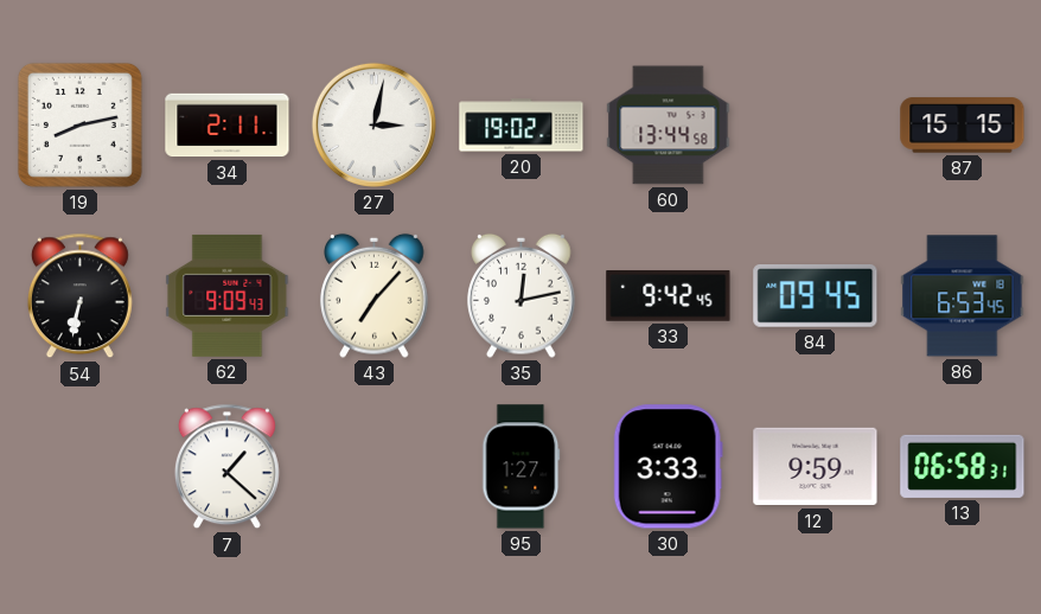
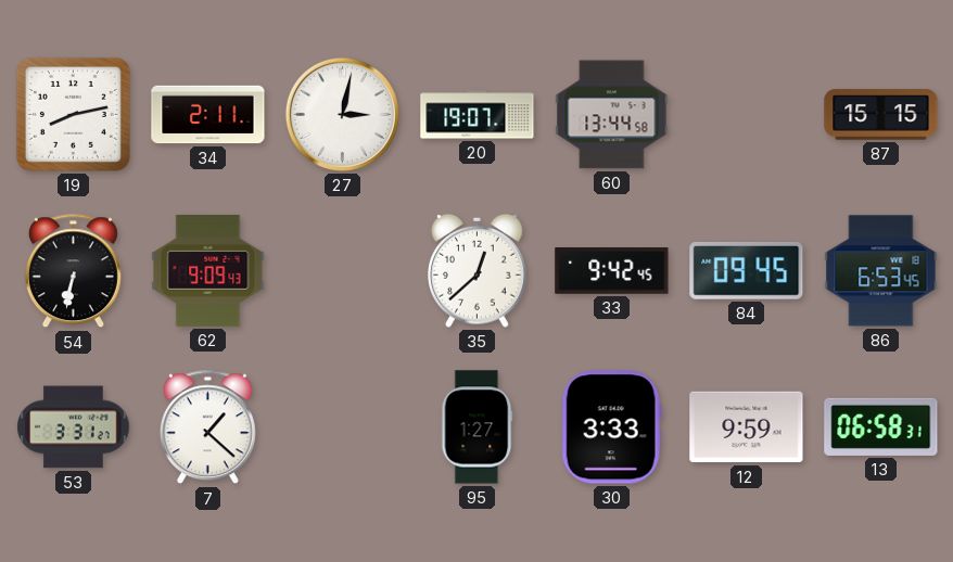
20: 19:02 -> 19:07
43: 7:07 -> none
35: 12:13 -> 12:38
53: none -> 3:31
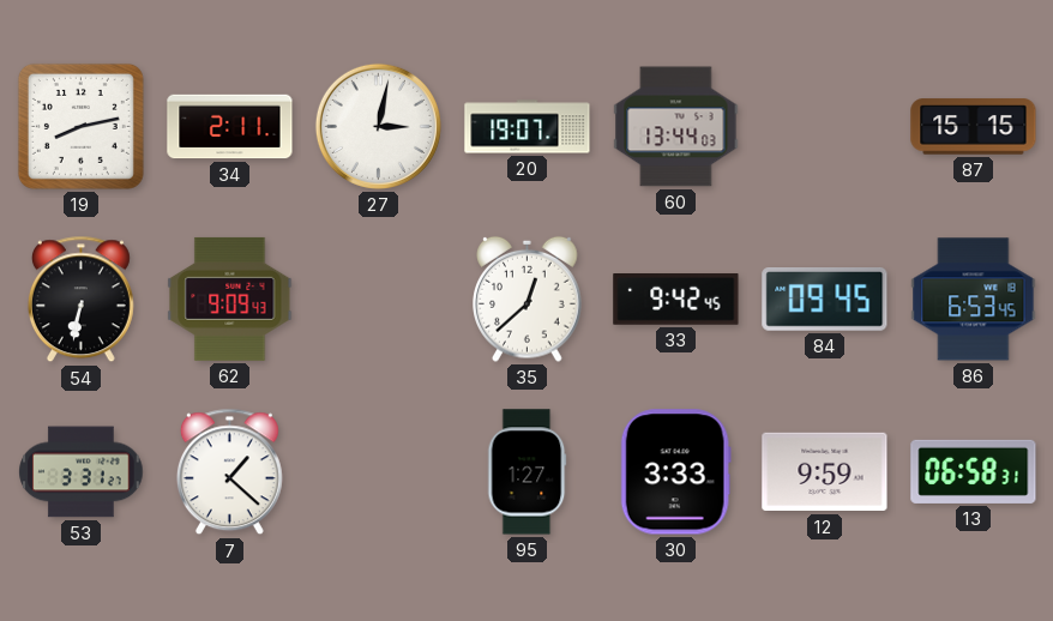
60: 13:44:58 -> 13:44:03
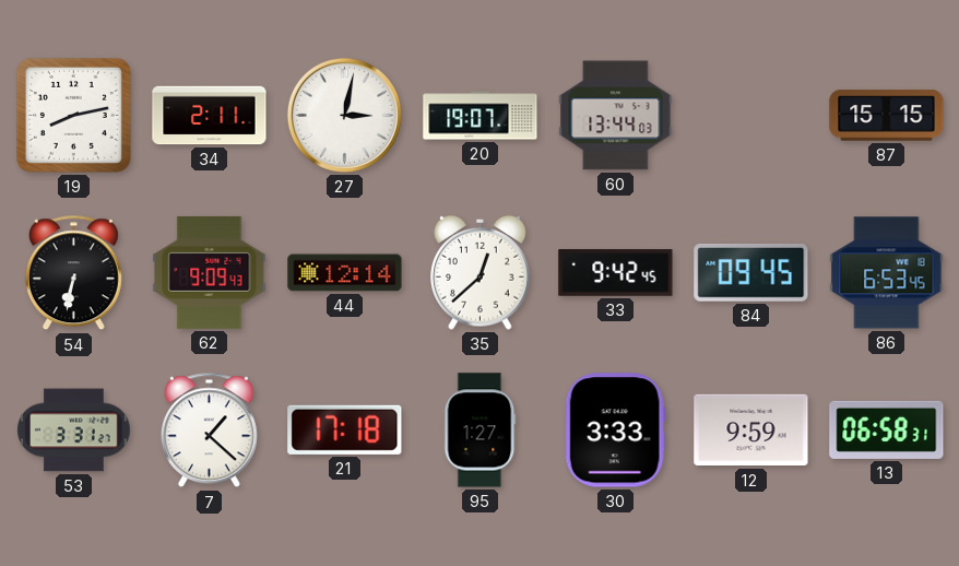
44: none -> 12:14
21: none -> 17:18
